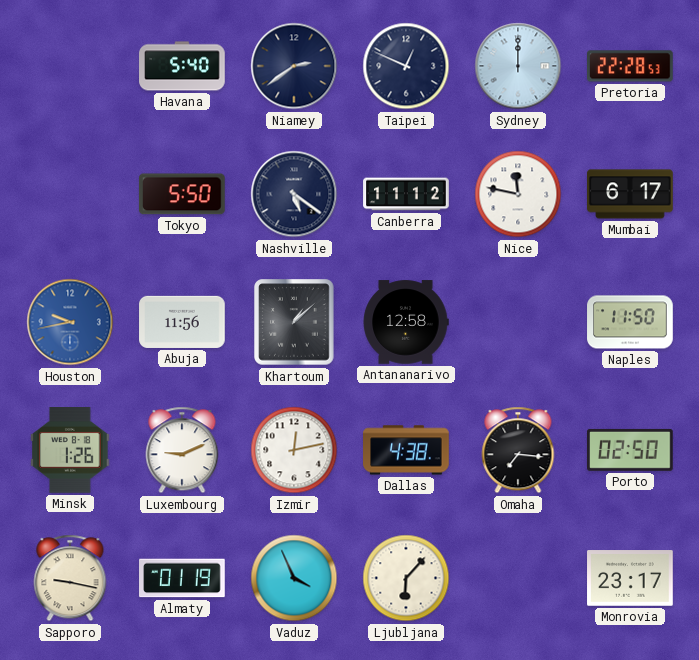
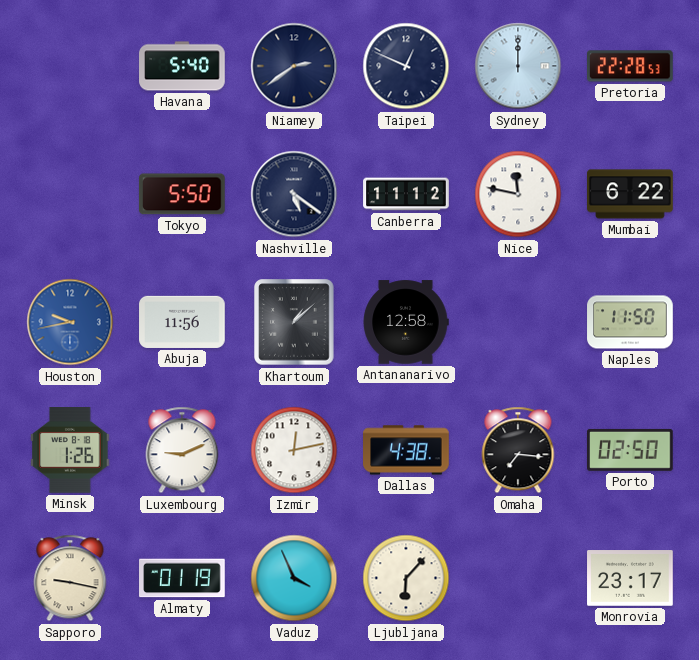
Mumbai: 6:17 -> 6:22
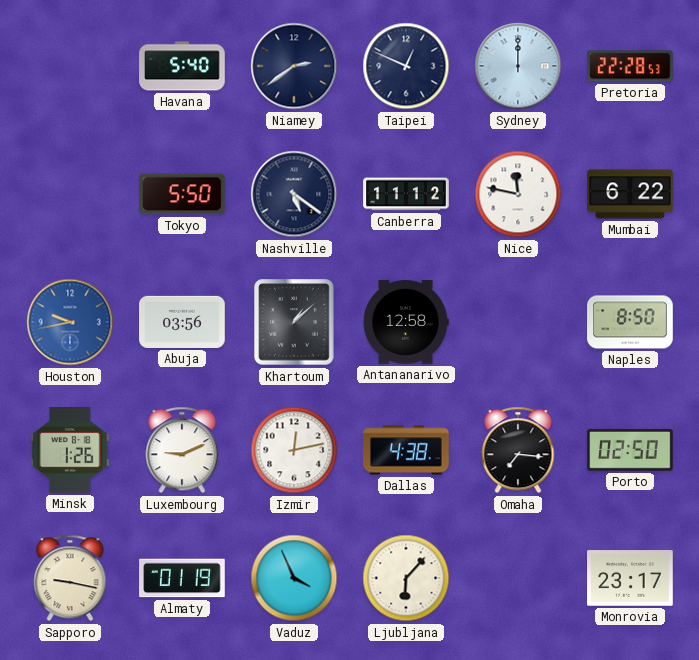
Abuja: 11:56 -> 03:56
Naples: 11:50 -> 8:50
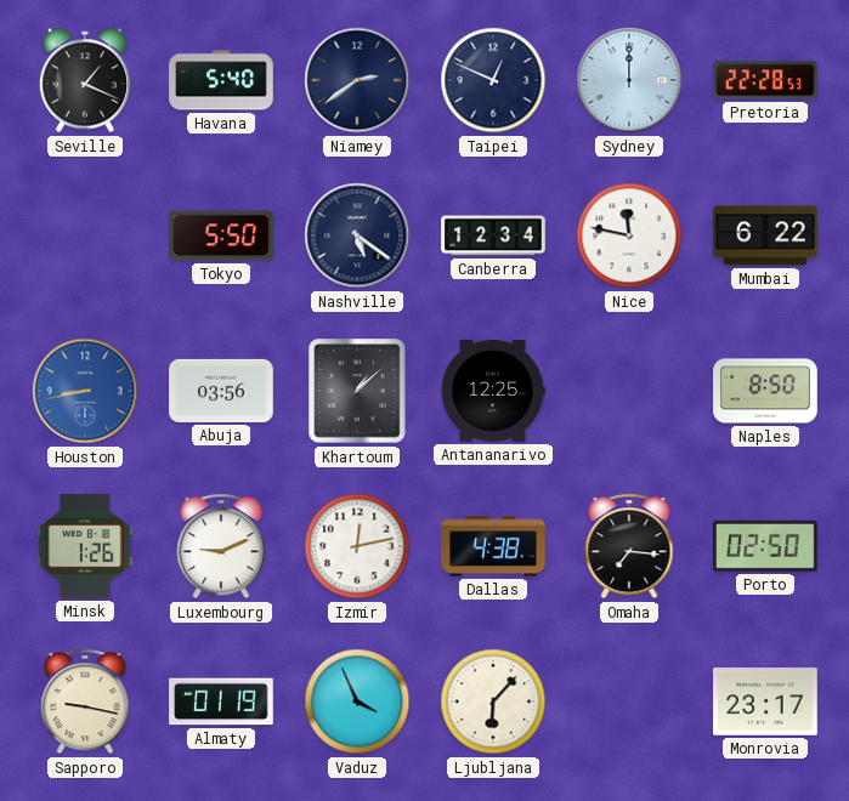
Seville: none -> 1:19
Canberra: 11:12 -> 12:34
Houston: 9:43 -> 8:43
Antananarivo: 12:58 -> 12:25
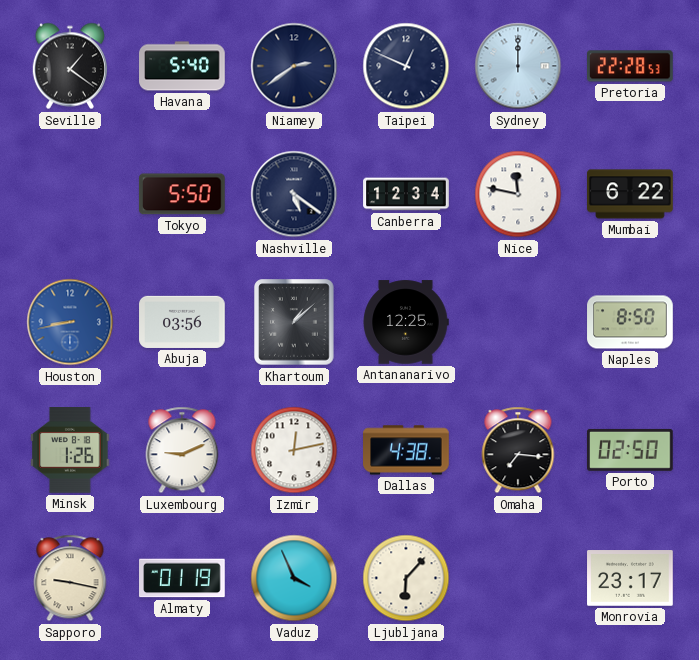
Seville: 1:19 -> 1:21
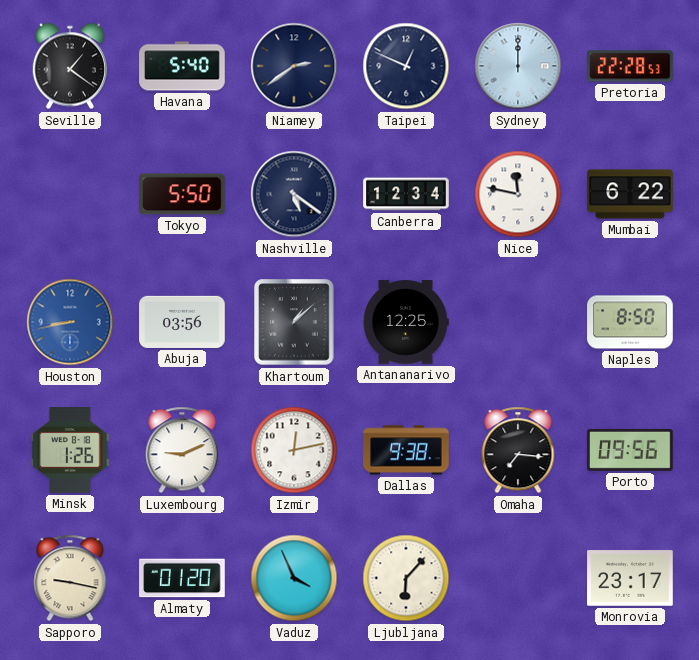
Dallas: 4:38 -> 9:38
Porto: 02:50 -> 09:56
Almaty: 01:19 -> 01:20
